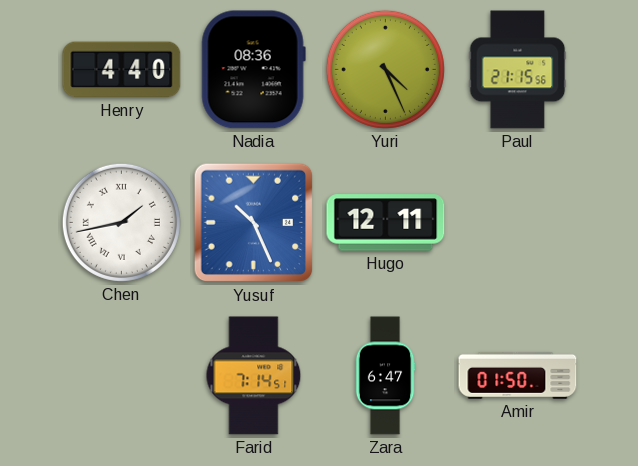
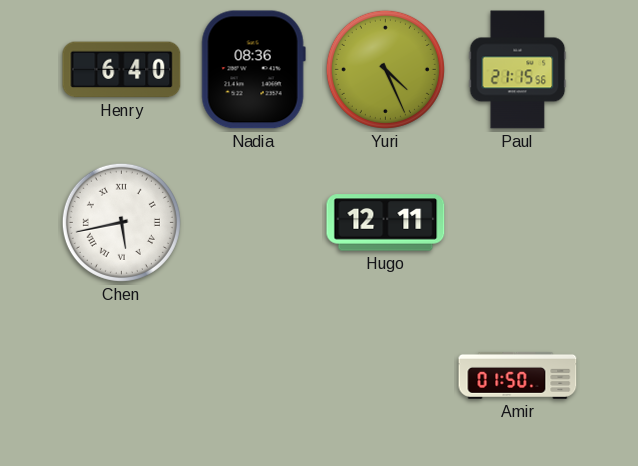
Henry: 4:40 -> 6:40
Chen: 1:43 -> 5:43
Yusuf: 10:26 -> none
Farid: 7:14 -> none
Zara: 6:47 -> none
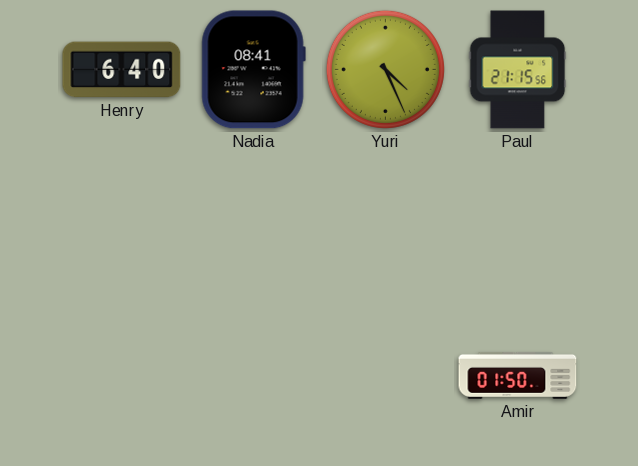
Nadia: 08:36 -> 08:41
Chen: 5:43 -> none
Hugo: 12:11 -> none
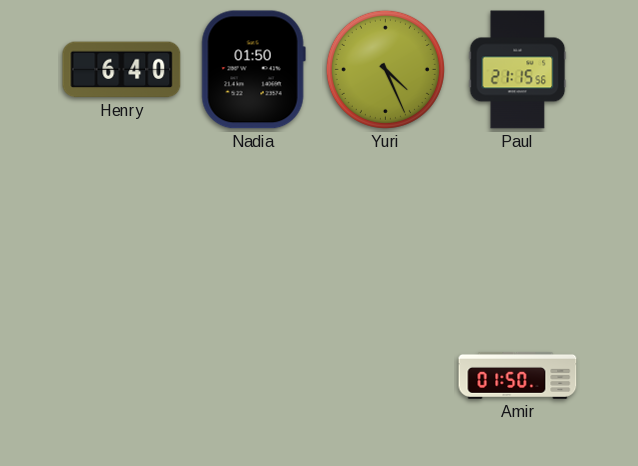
Nadia: 08:41 -> 01:50
